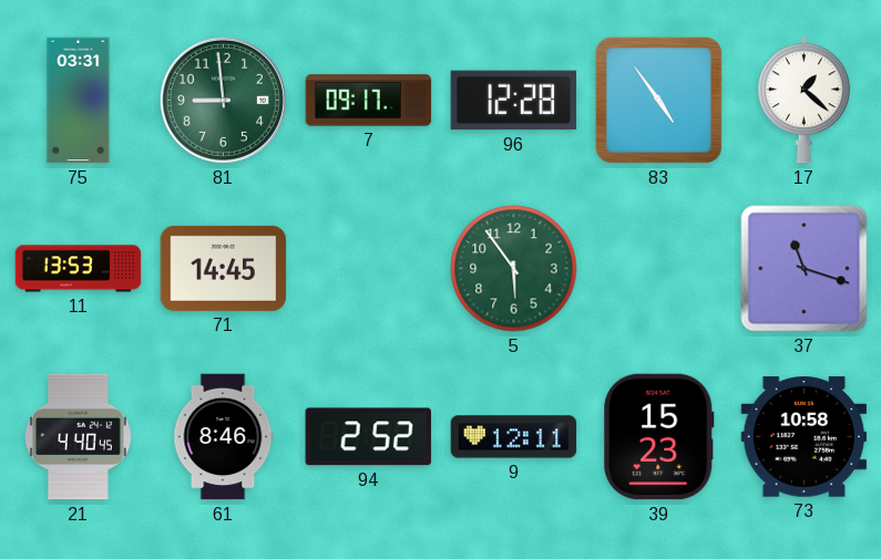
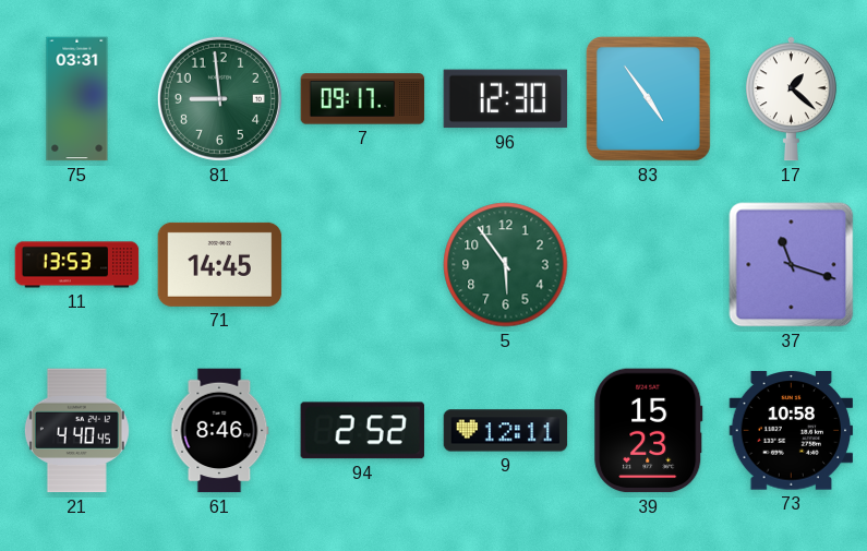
96: 12:28 -> 12:30
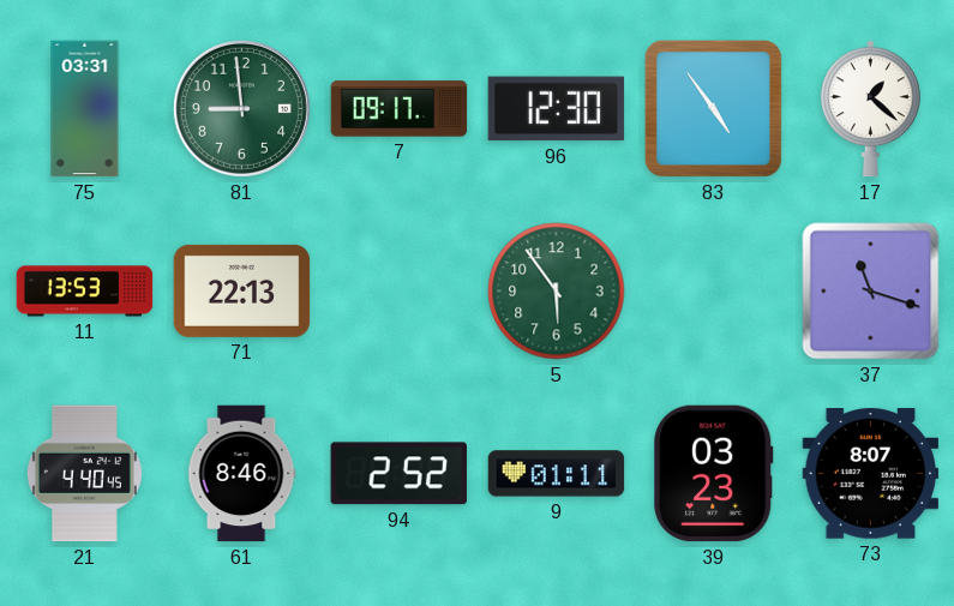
71: 14:45 -> 22:13
9: 12:11 -> 01:11
39: 15:23 -> 03:23
73: 10:58 -> 8:07
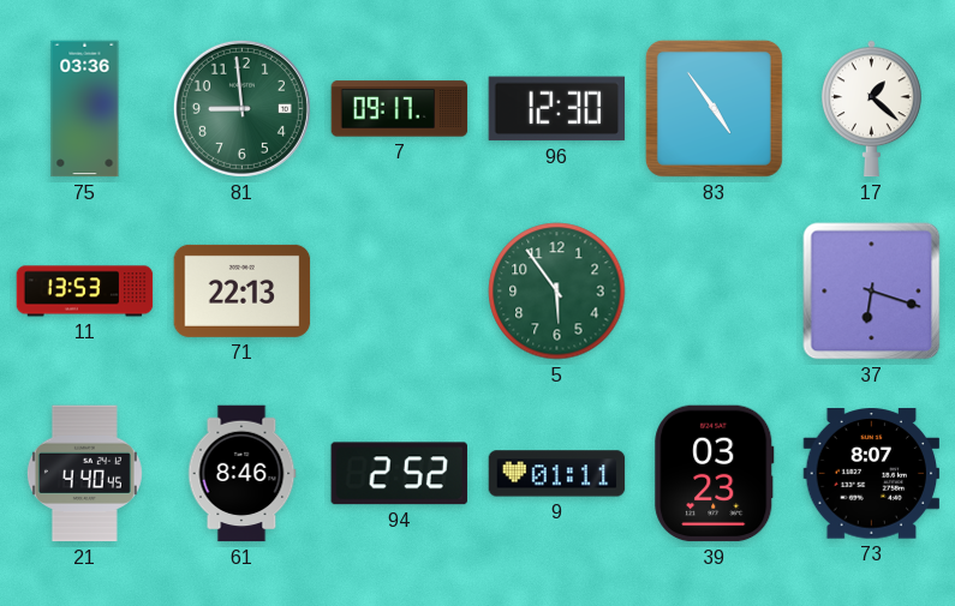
75: 03:31 -> 03:36
37: 11:18 -> 6:18
